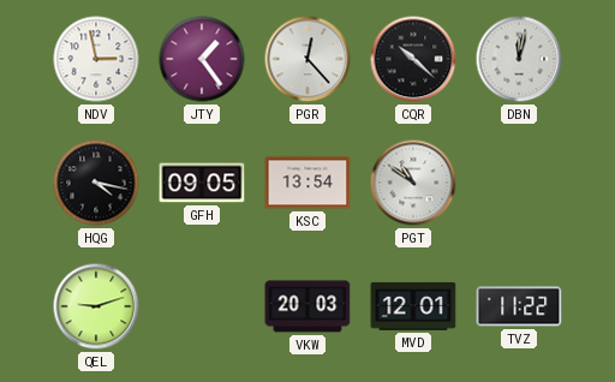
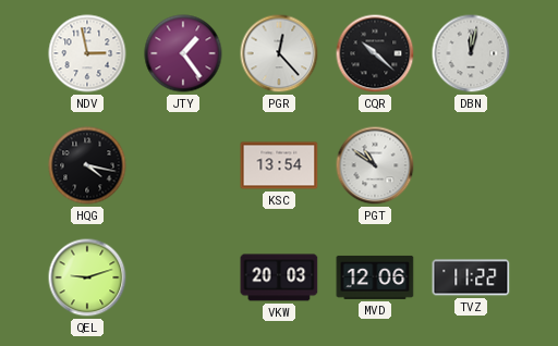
GFH: 09:05 -> none
MVD: 12:01 -> 12:06
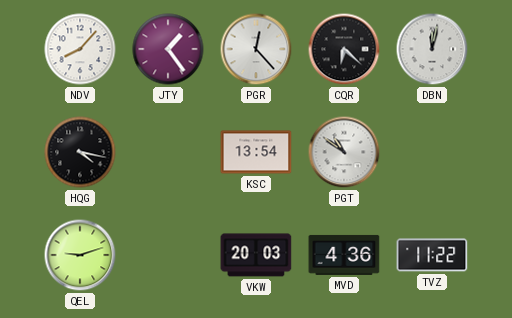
NDV: 2:58 -> 8:07
CQR: 10:22 -> 6:22
MVD: 12:06 -> 4:36
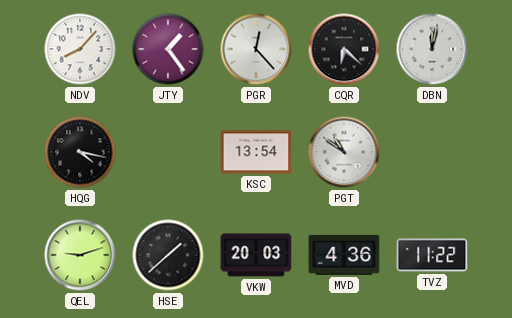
HSE: none -> 1:38
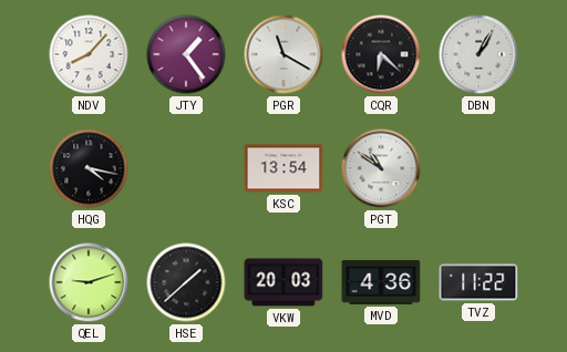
PGR: 12:23 -> 11:20
DBN: 12:02 -> 1:05
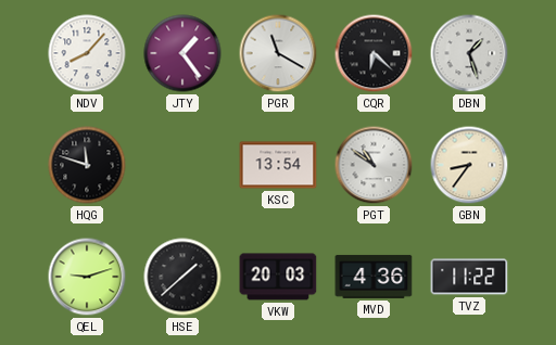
DBN: 1:05 -> 1:27
HQG: 4:17 -> 11:48
GBN: none -> 8:36
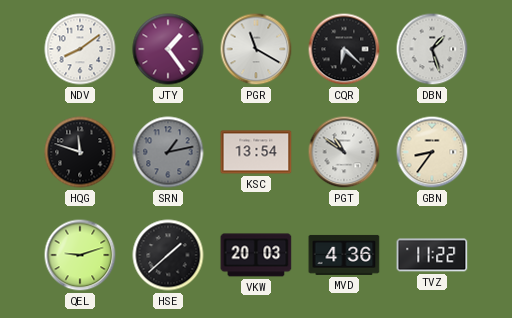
NDV: 8:07 -> 8:09
SRN: none -> 1:13
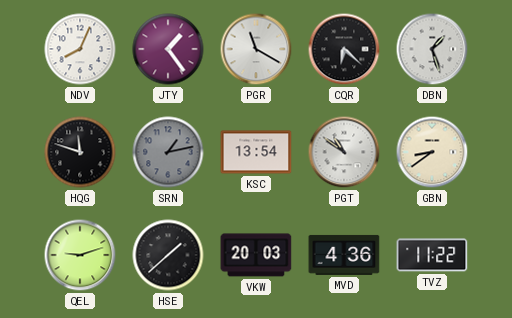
NDV: 8:09 -> 8:04
GBN: 8:36 -> 8:39
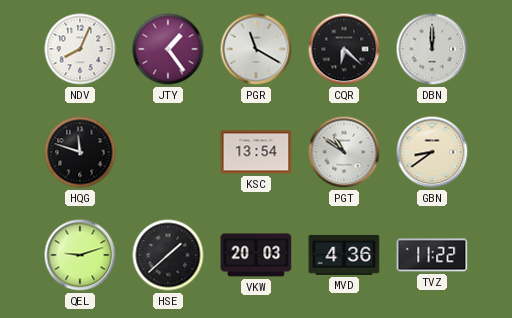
DBN: 1:27 -> 12:00
SRN: 1:13 -> none
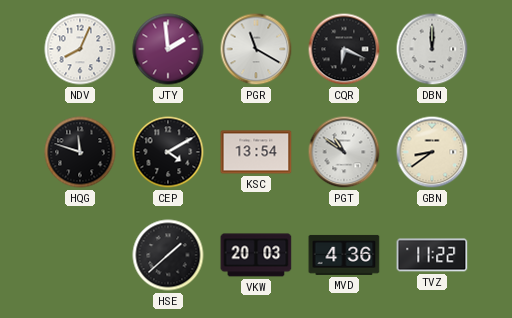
JTY: 1:24 -> 1:59
CQR: 6:22 -> 6:19
CEP: none -> 4:10
QEL: 9:12 -> none
